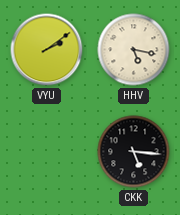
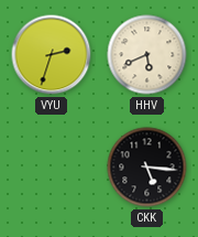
VYU: 2:09 -> 2:33
HHV: 5:17 -> 5:41
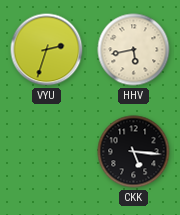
HHV: 5:41 -> 5:43
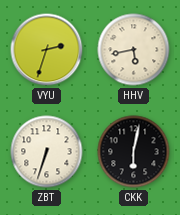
ZBT: none -> 6:33
CKK: 5:16 -> 6:02
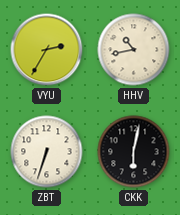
VYU: 2:33 -> 2:35
HHV: 5:43 -> 10:43
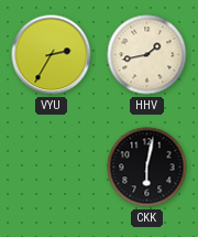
HHV: 10:43 -> 1:43
ZBT: 6:33 -> none
